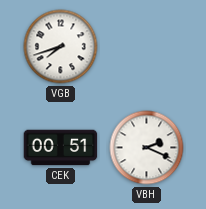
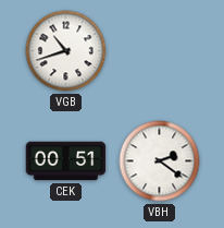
VGB: 7:42 -> 10:42
VBH: 2:19 -> 2:21
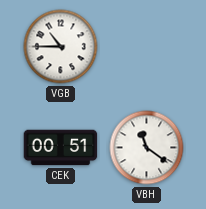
VGB: 10:42 -> 10:45
VBH: 2:21 -> 11:21
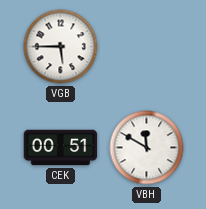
VGB: 10:45 -> 5:45
VBH: 11:21 -> 11:50
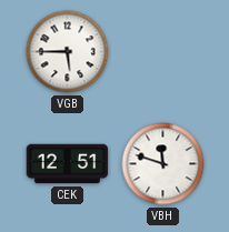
CEK: 00:51 -> 12:51
VBH: 11:50 -> 11:48
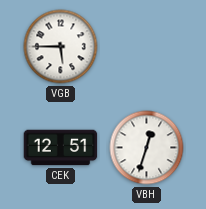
VBH: 11:48 -> 12:33
